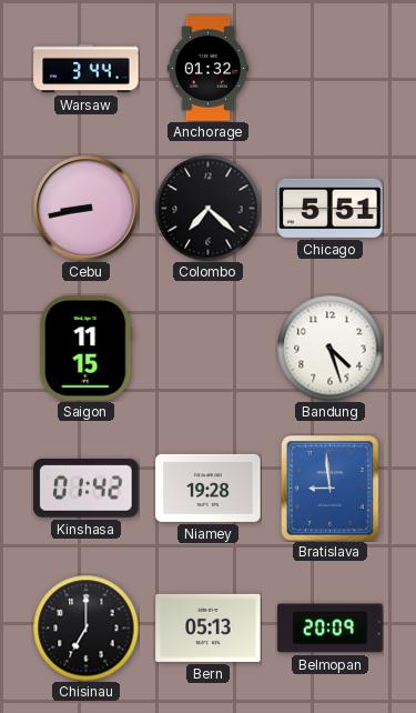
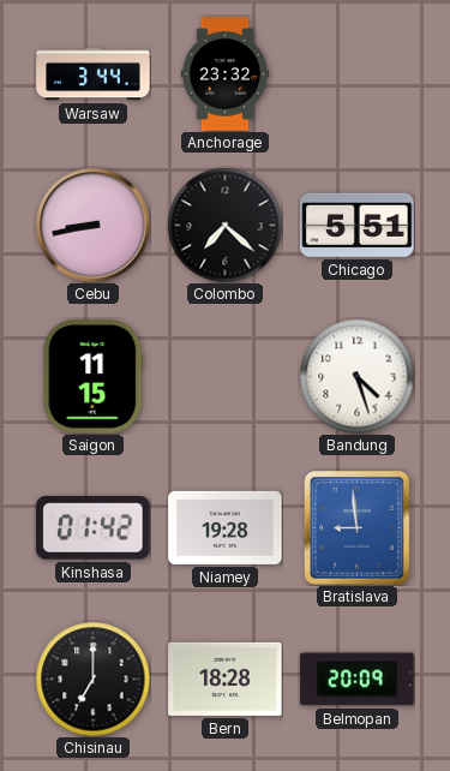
Anchorage: 01:32 -> 23:32
Bern: 05:13 -> 18:28
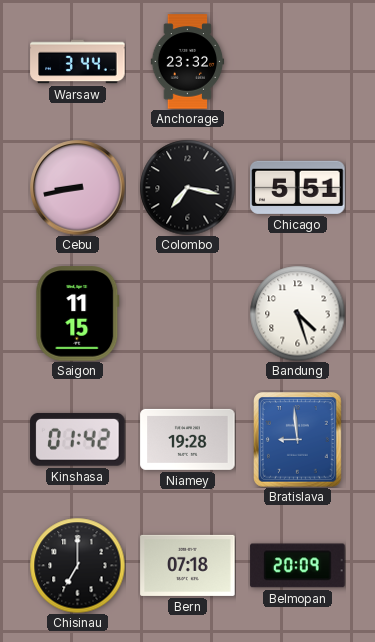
Colombo: 7:22 -> 7:17
Bern: 18:28 -> 07:18
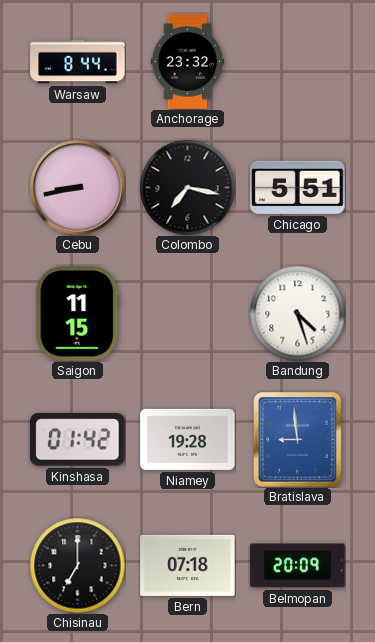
Warsaw: 3:44 -> 8:44
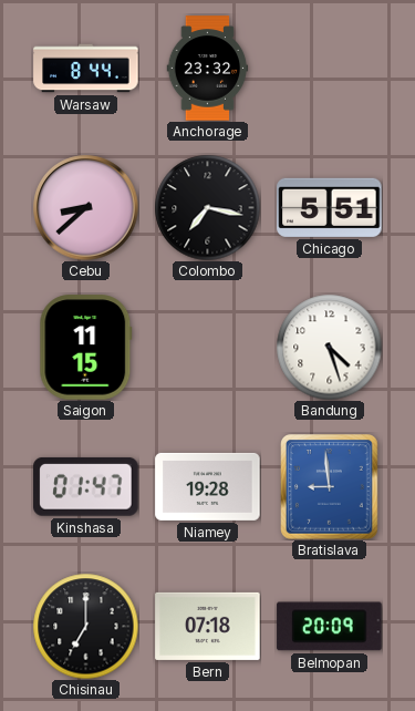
Cebu: 8:43 -> 8:38
Kinshasa: 01:42 -> 01:47
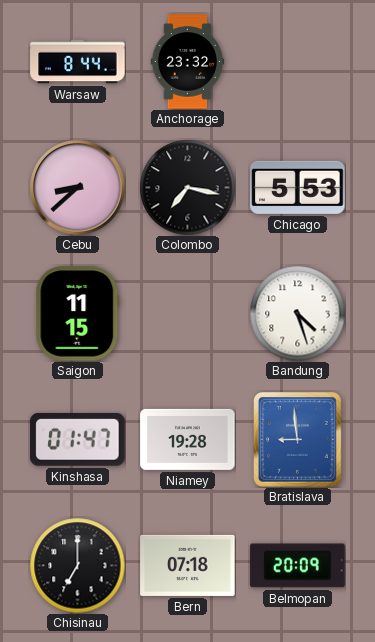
Chicago: 5:51 -> 5:53
